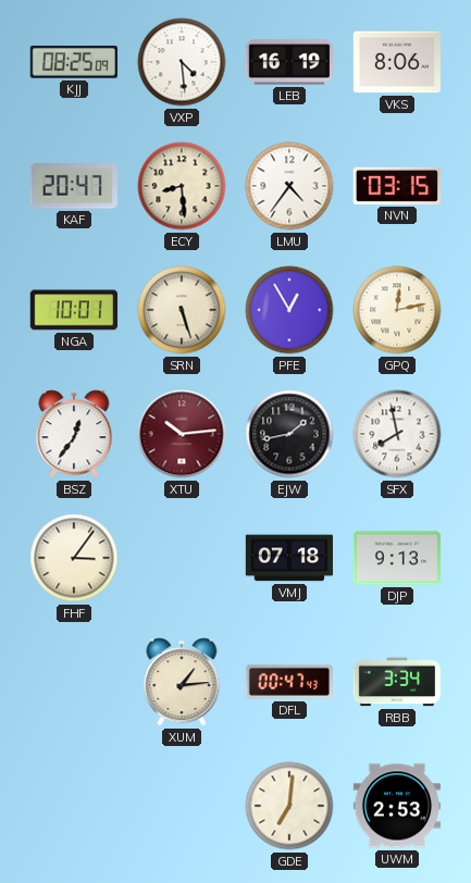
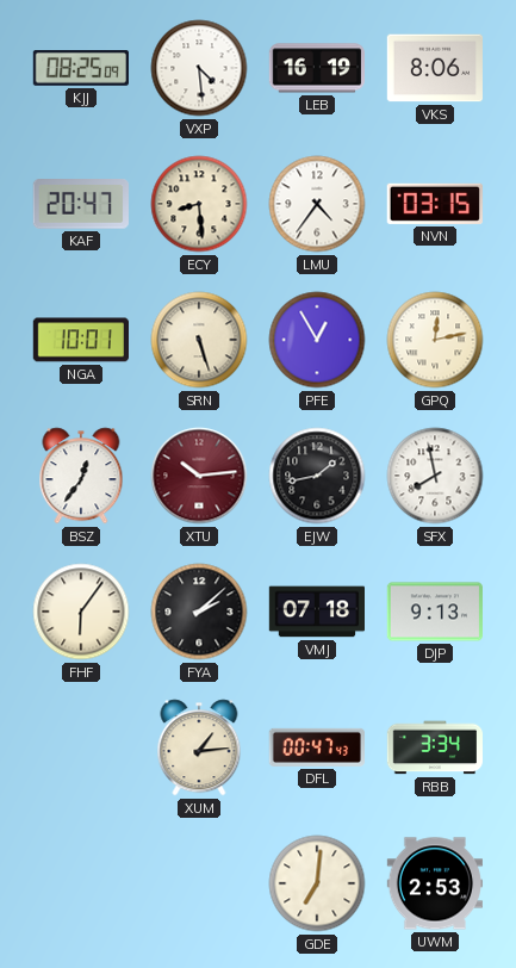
FHF: 3:06 -> 6:06
FYA: none -> 2:08
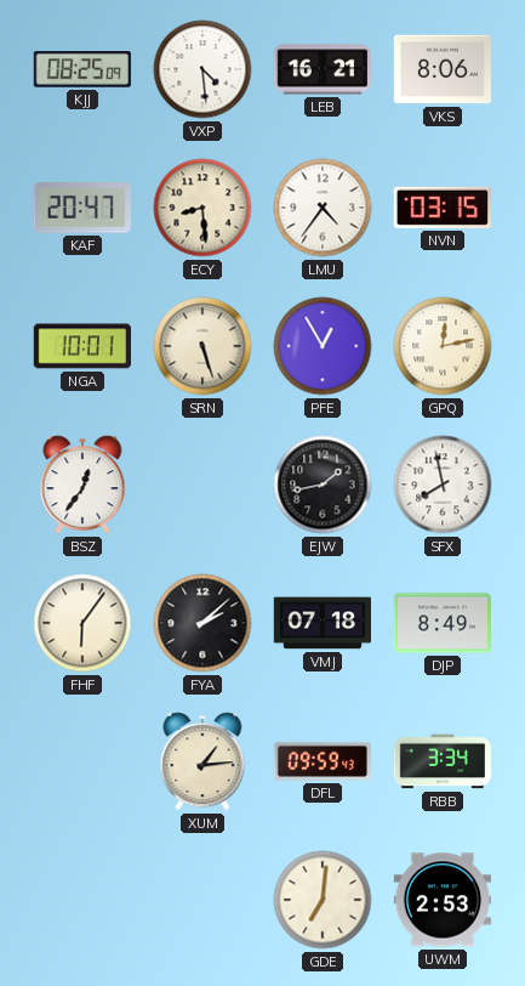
LEB: 16:19 -> 16:21
XTU: 10:14 -> none
DJP: 9:13 -> 8:49
DFL: 00:47 -> 09:59
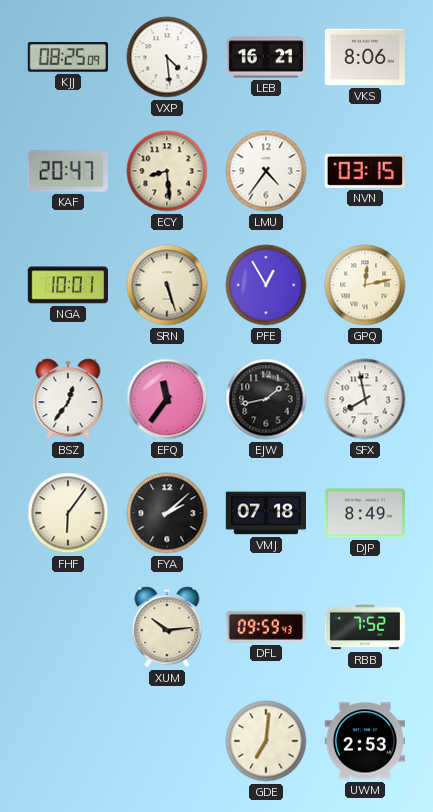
EFQ: none -> 11:36
XUM: 1:14 -> 10:14
RBB: 3:34 -> 7:52
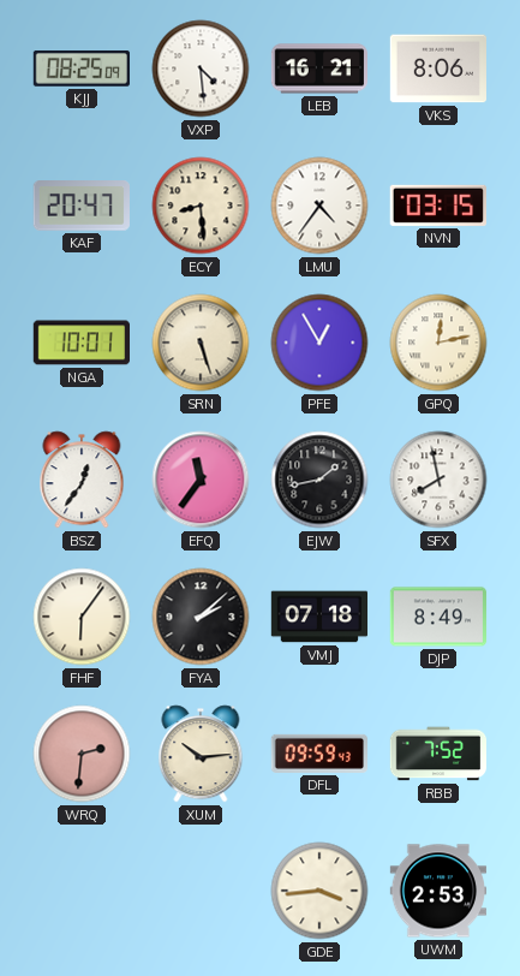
WRQ: none -> 2:31
GDE: 7:01 -> 3:44
